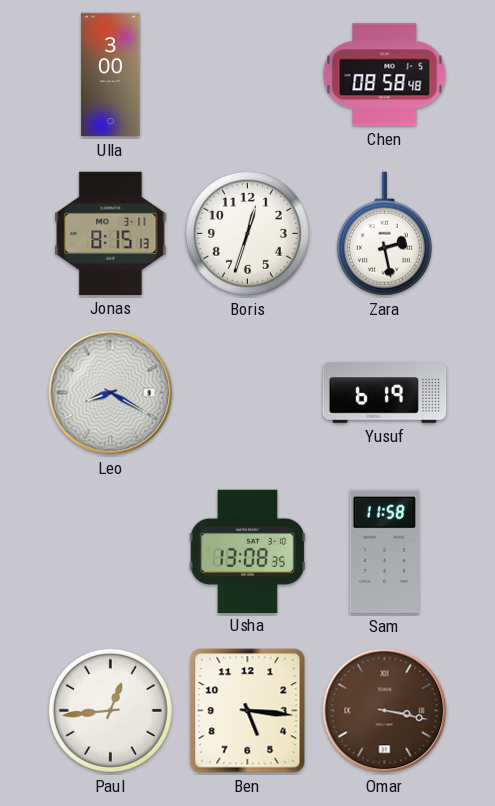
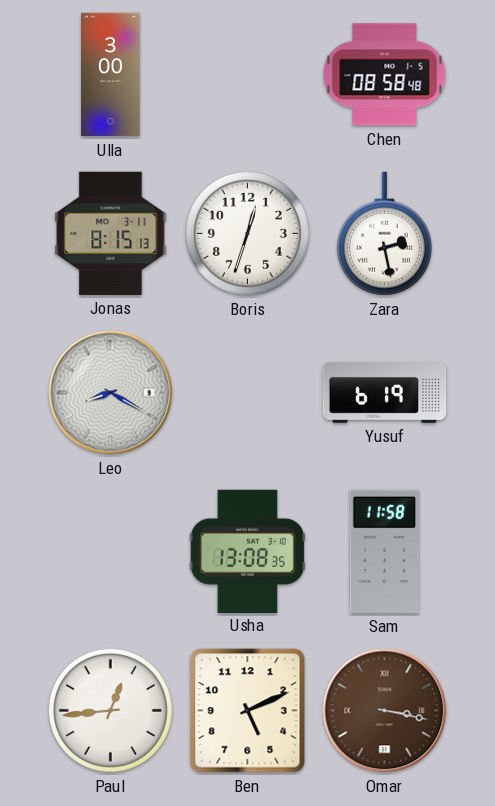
Ben: 5:16 -> 5:11
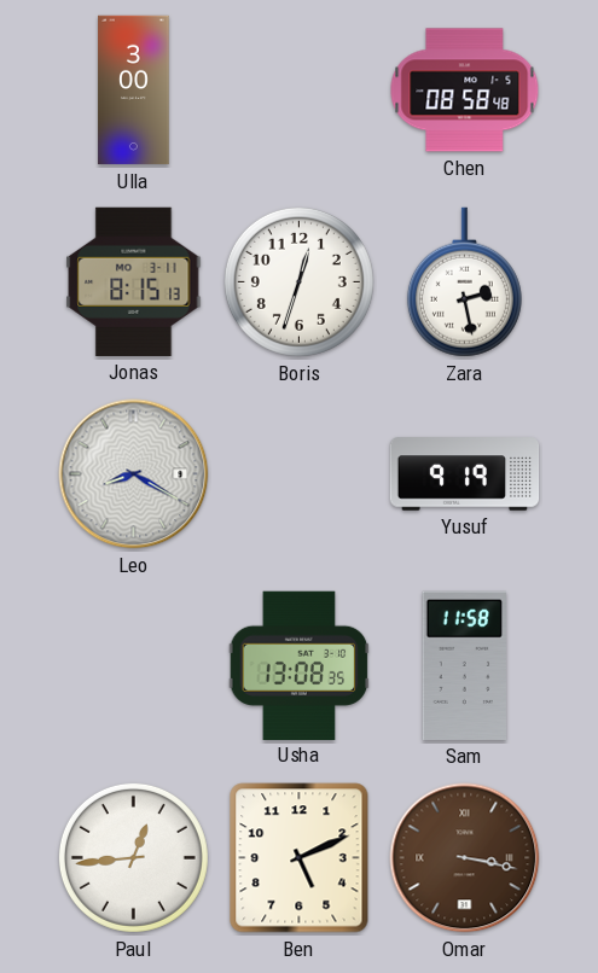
Yusuf: 6:19 -> 9:19
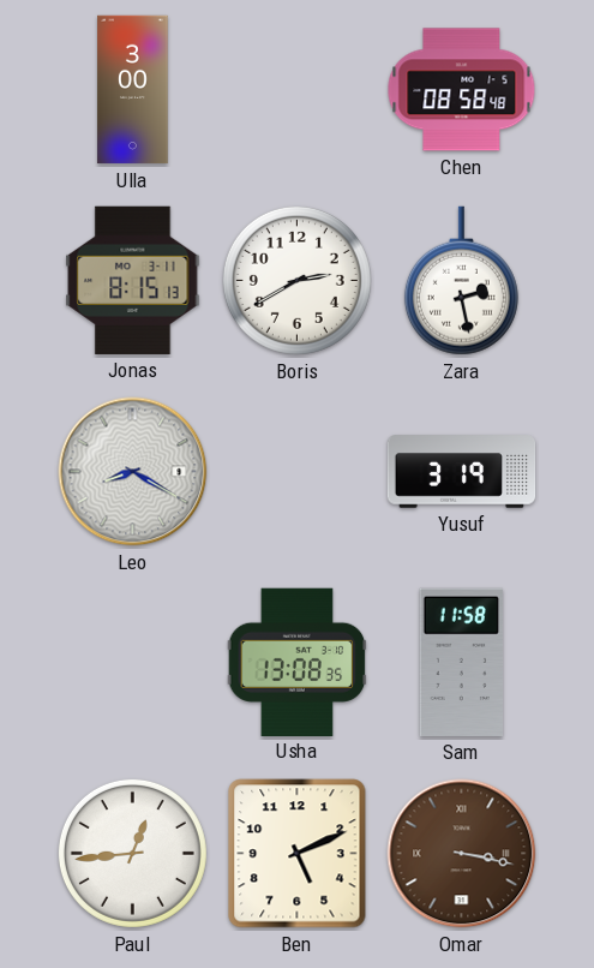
Boris: 12:33 -> 2:40
Yusuf: 9:19 -> 3:19
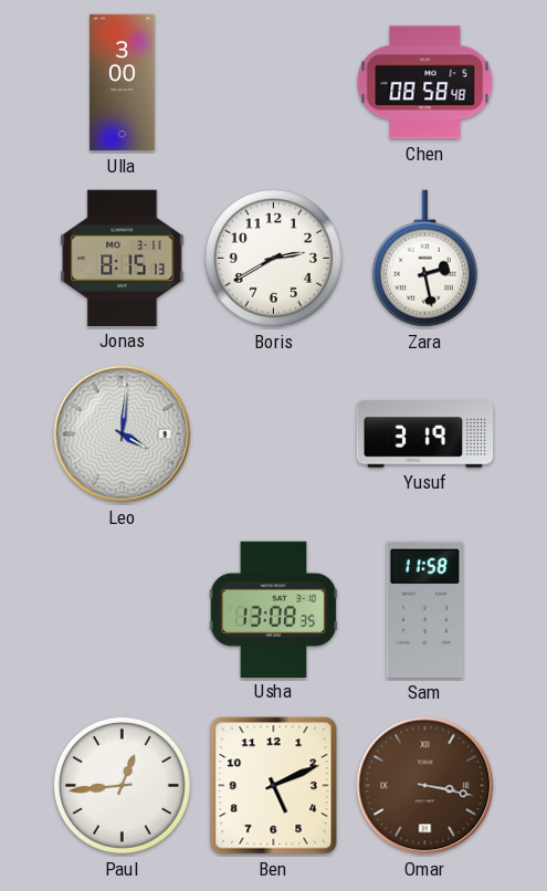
Leo: 8:20 -> 4:01
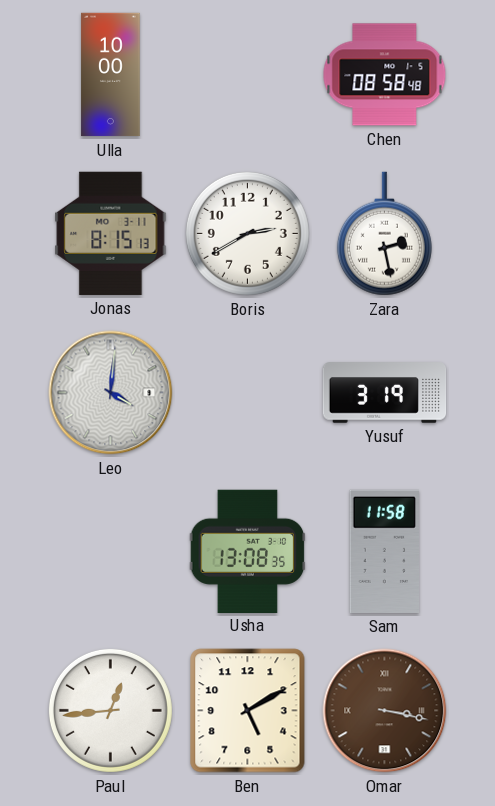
Ulla: 3:00 -> 10:00
Ben: 5:11 -> 5:10
